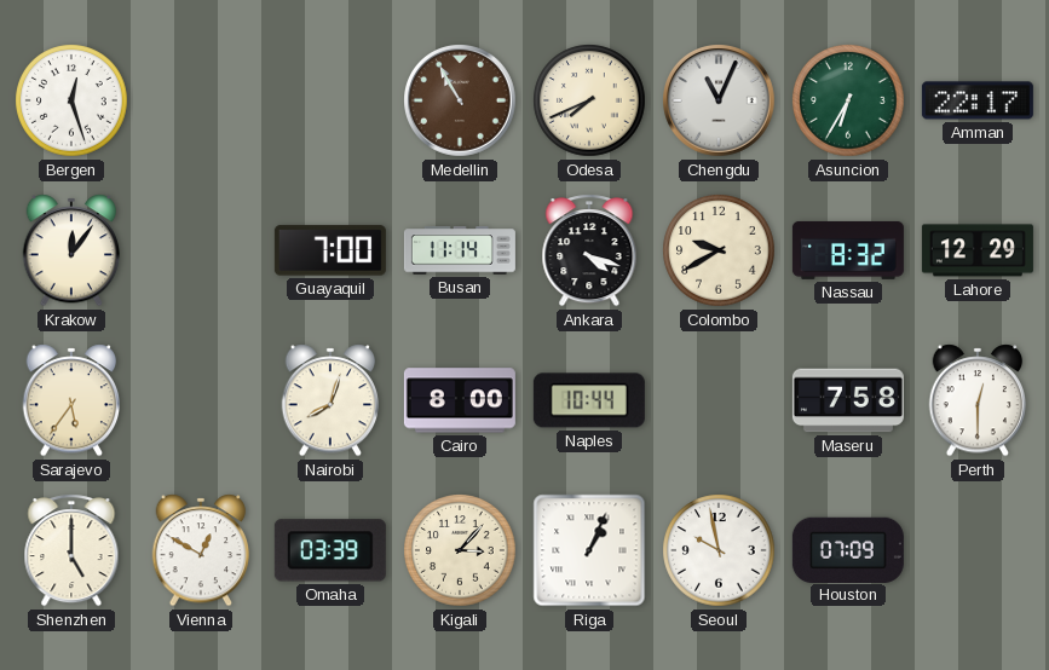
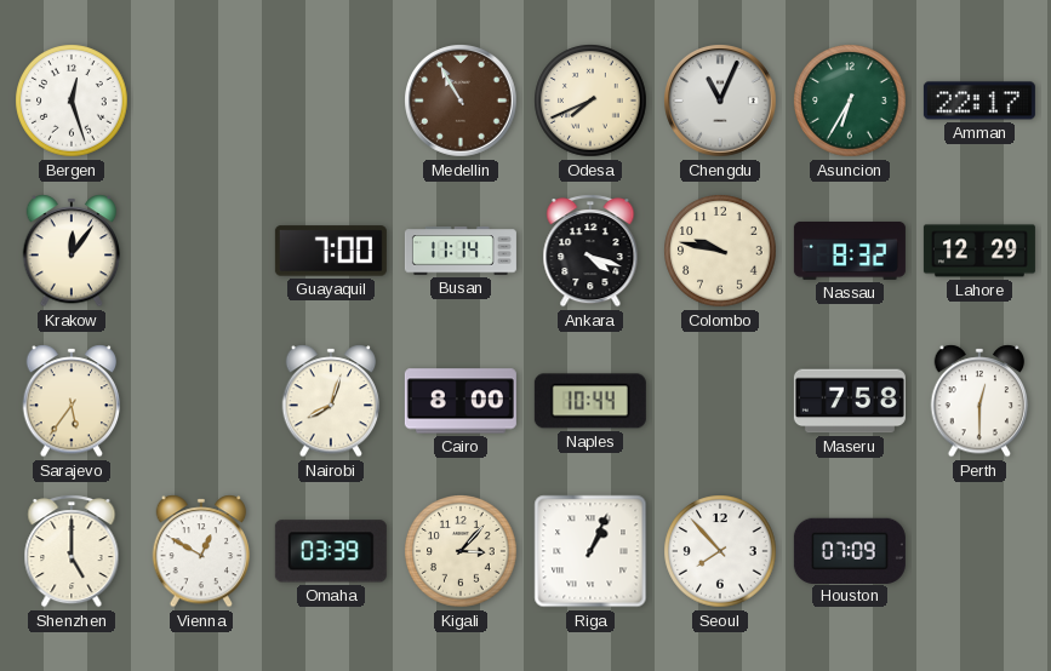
Colombo: 9:40 -> 9:47
Seoul: 9:58 -> 7:53
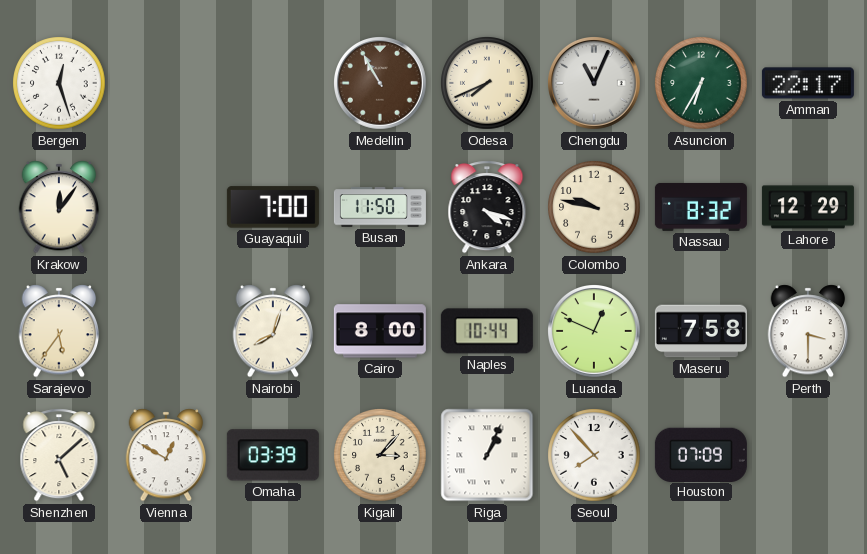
Busan: 11:14 -> 11:50
Luanda: none -> 12:49
Perth: 12:30 -> 3:30
Shenzhen: 5:00 -> 5:08
